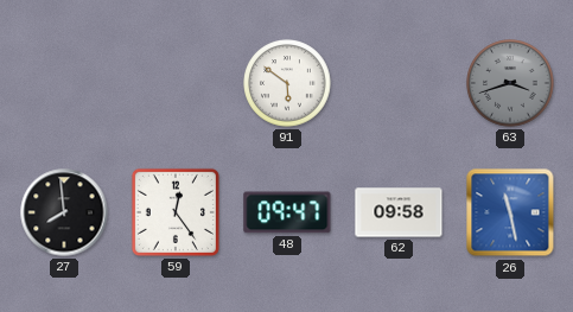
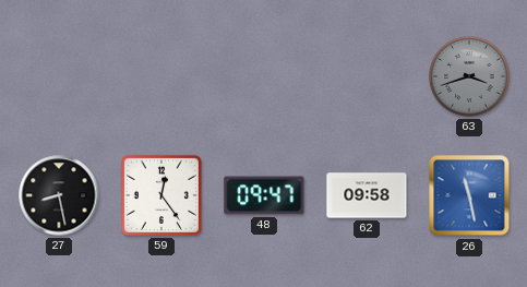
91: 5:51 -> none
27: 7:59 -> 8:28
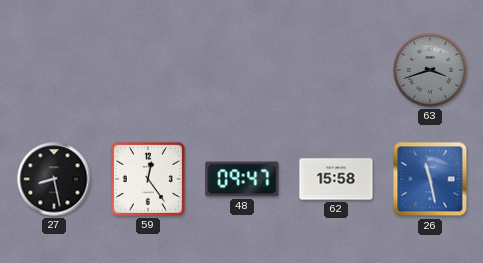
62: 09:58 -> 15:58
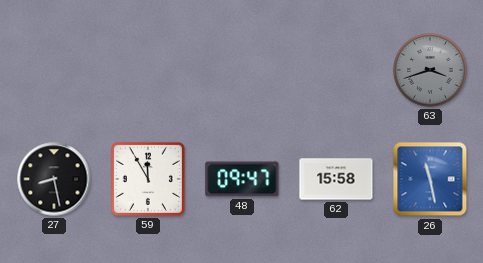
59: 12:24 -> 11:55
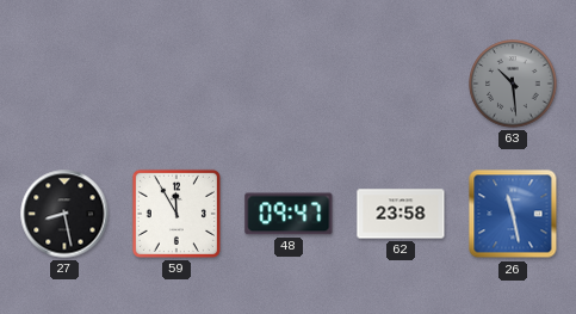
63: 3:42 -> 10:29
62: 15:58 -> 23:58
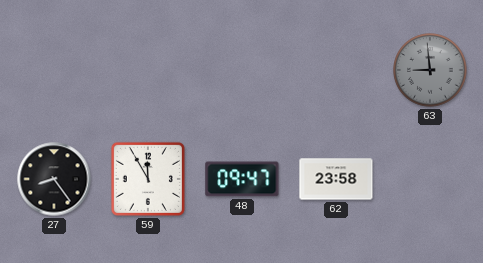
63: 10:29 -> 8:59
27: 8:28 -> 8:24
26: 11:28 -> none
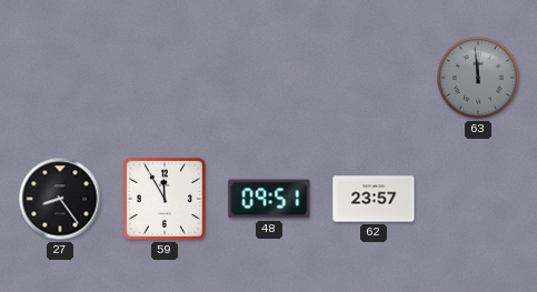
63: 8:59 -> 11:59
48: 09:47 -> 09:51
62: 23:58 -> 23:57
